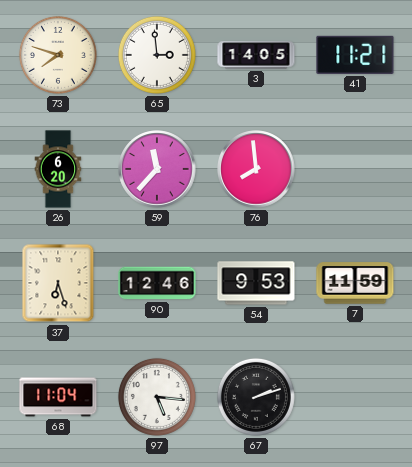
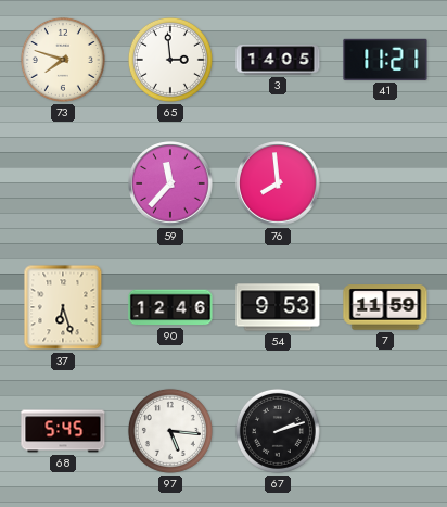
26: 6:20 -> none
68: 11:04 -> 5:45
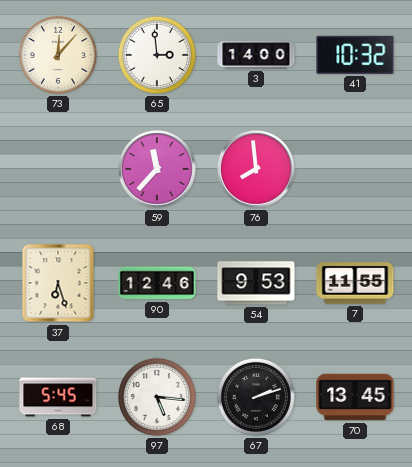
73: 7:48 -> 12:07
3: 14:05 -> 14:00
41: 11:21 -> 10:32
7: 11:59 -> 11:55
70: none -> 13:45
